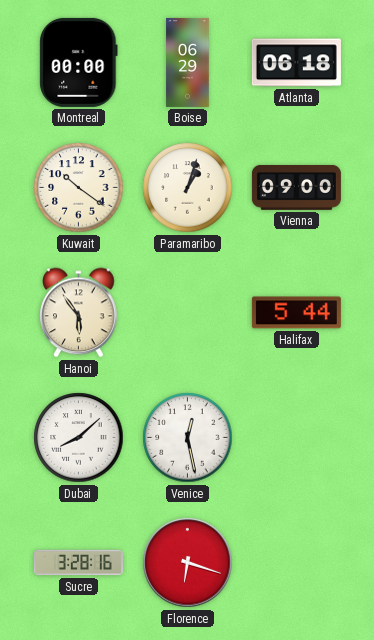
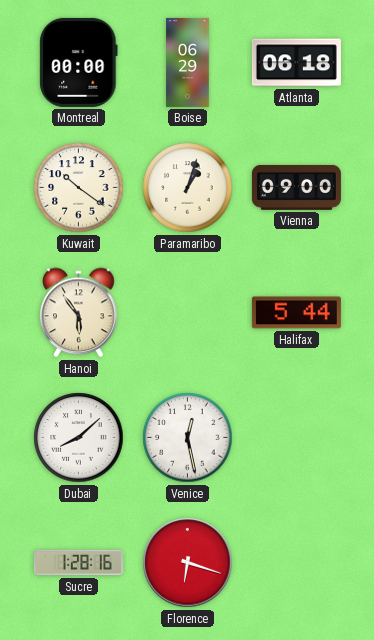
Sucre: 3:28 -> 1:28
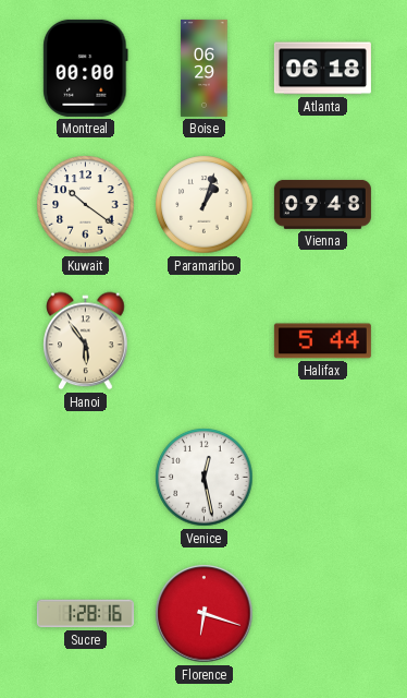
Vienna: 09:00 -> 09:48
Dubai: 8:08 -> none
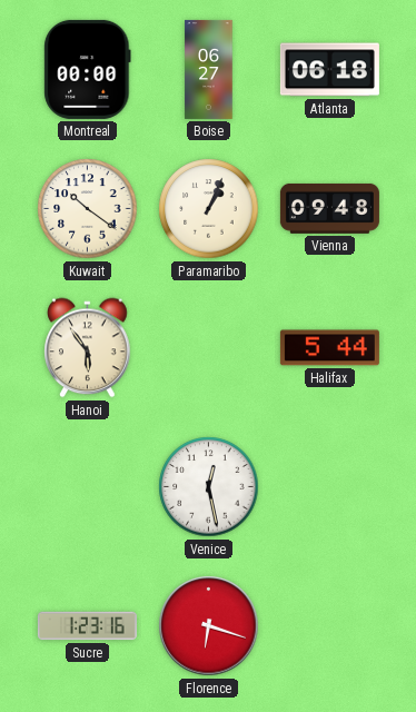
Boise: 06:29 -> 06:27
Paramaribo: 1:03 -> 1:04
Sucre: 1:28 -> 1:23
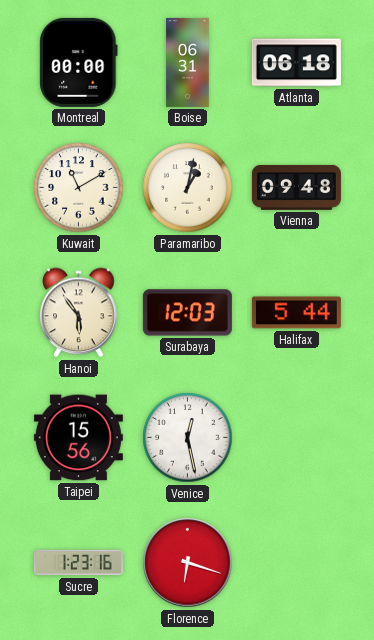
Boise: 06:27 -> 06:31
Kuwait: 10:21 -> 11:10
Paramaribo: 1:04 -> 1:02
Surabaya: none -> 12:03
Taipei: none -> 15:56
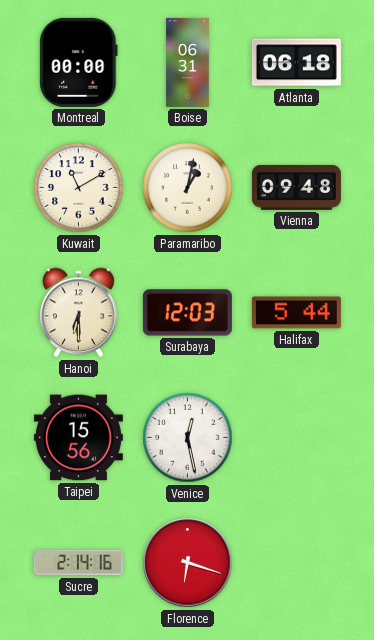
Hanoi: 5:54 -> 6:30
Sucre: 1:23 -> 2:14
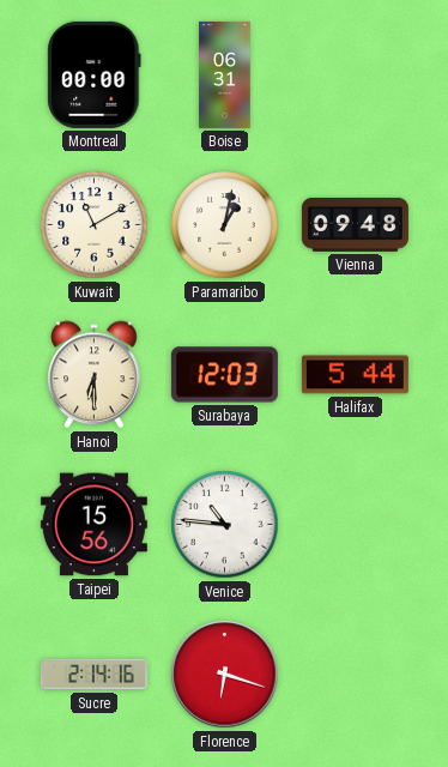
Atlanta: 06:18 -> none
Venice: 12:28 -> 10:46
